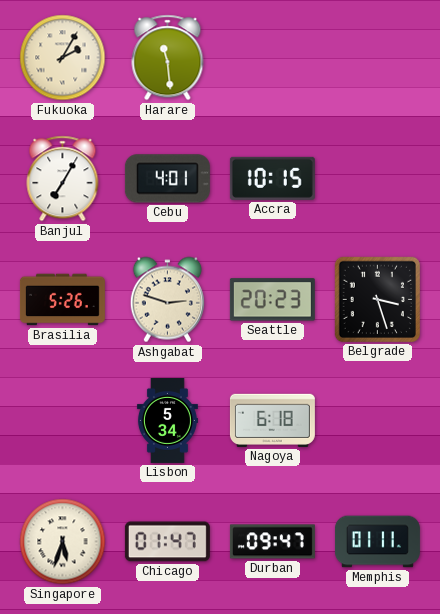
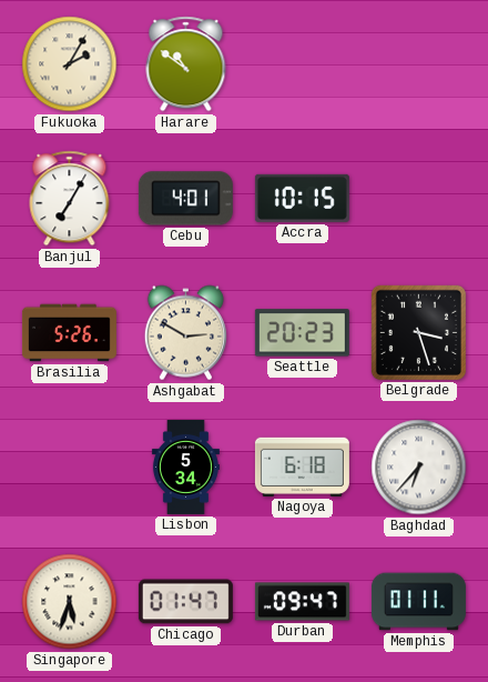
Harare: 11:29 -> 10:51
Ashgabat: 2:48 -> 2:50
Baghdad: none -> 6:37
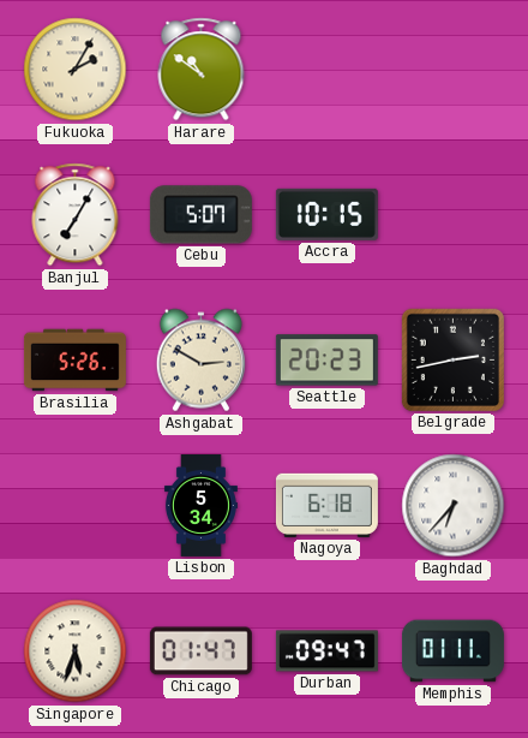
Cebu: 4:01 -> 5:07
Belgrade: 3:27 -> 2:43
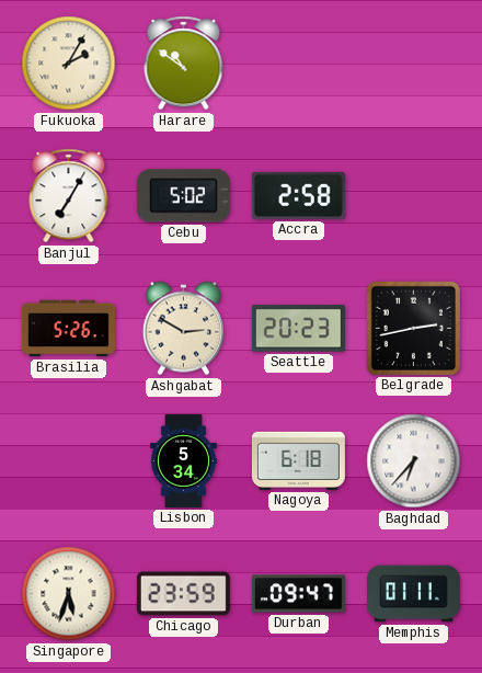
Cebu: 5:07 -> 5:02
Accra: 10:15 -> 2:58
Chicago: 01:47 -> 23:59
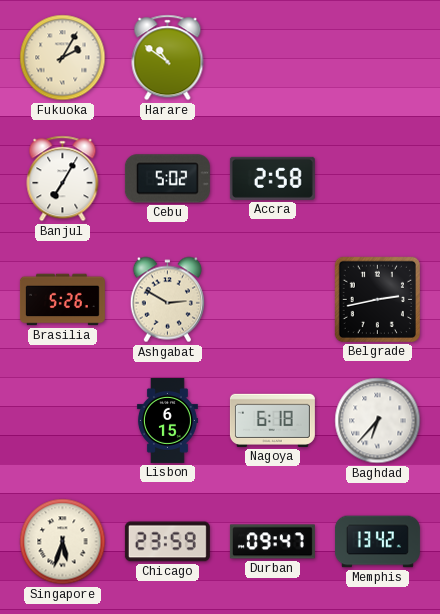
Seattle: 20:23 -> none
Lisbon: 5:34 -> 6:15
Memphis: 01:11 -> 13:42
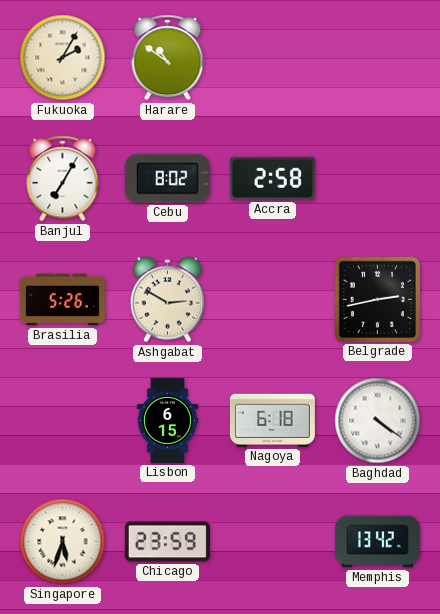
Cebu: 5:02 -> 8:02
Baghdad: 6:37 -> 4:21
Durban: 09:47 -> none
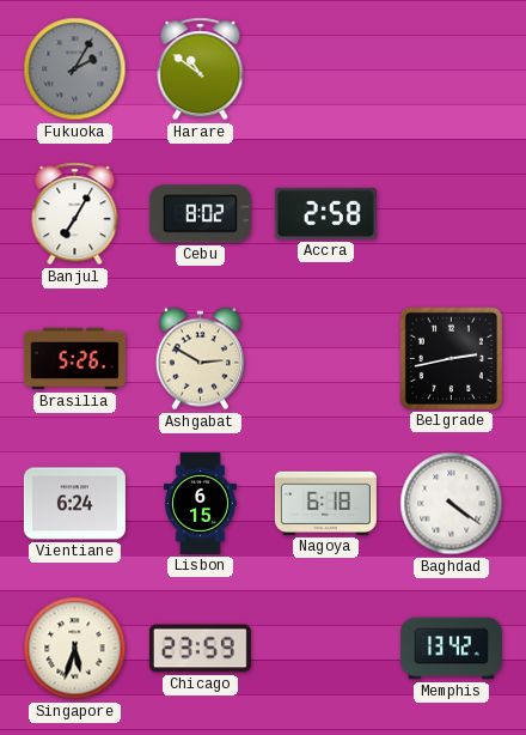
Fukuoka dial: cream -> grey
Vientiane: none -> 6:24
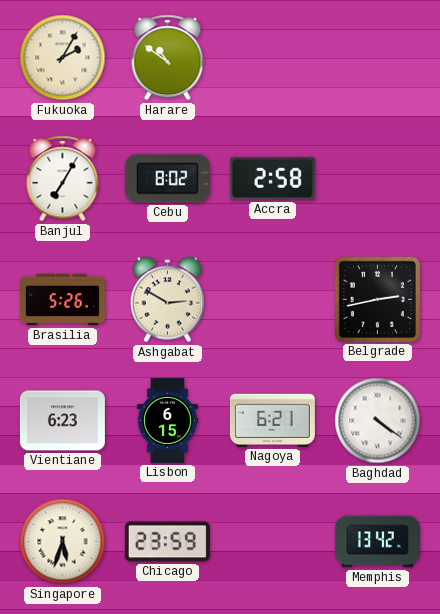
Fukuoka dial: grey -> cream
Vientiane: 6:24 -> 6:23
Nagoya: 6:18 -> 6:21
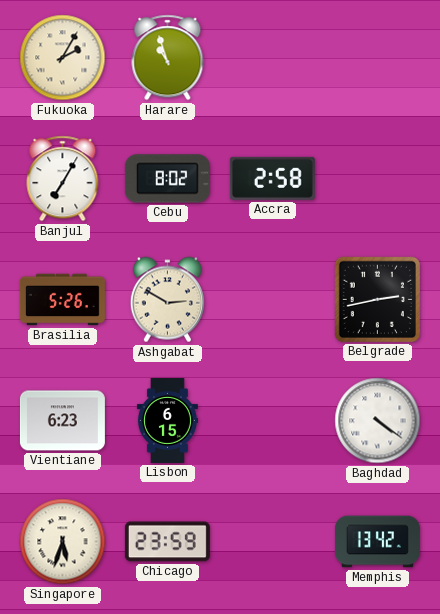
Harare: 10:51 -> 10:57
Nagoya: 6:21 -> none
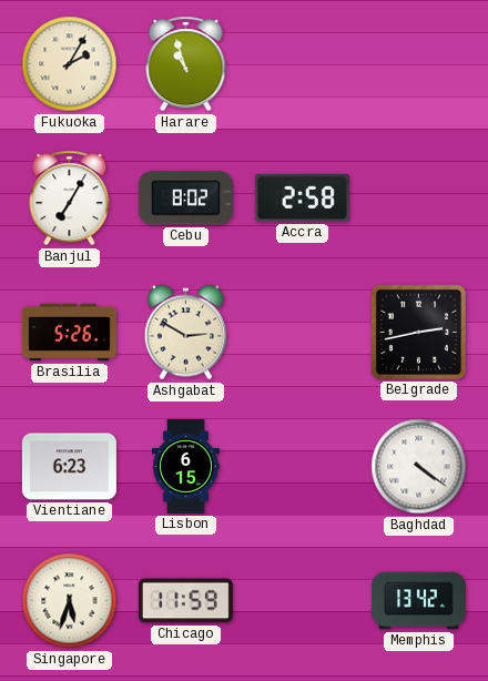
Chicago: 23:59 -> 11:59
